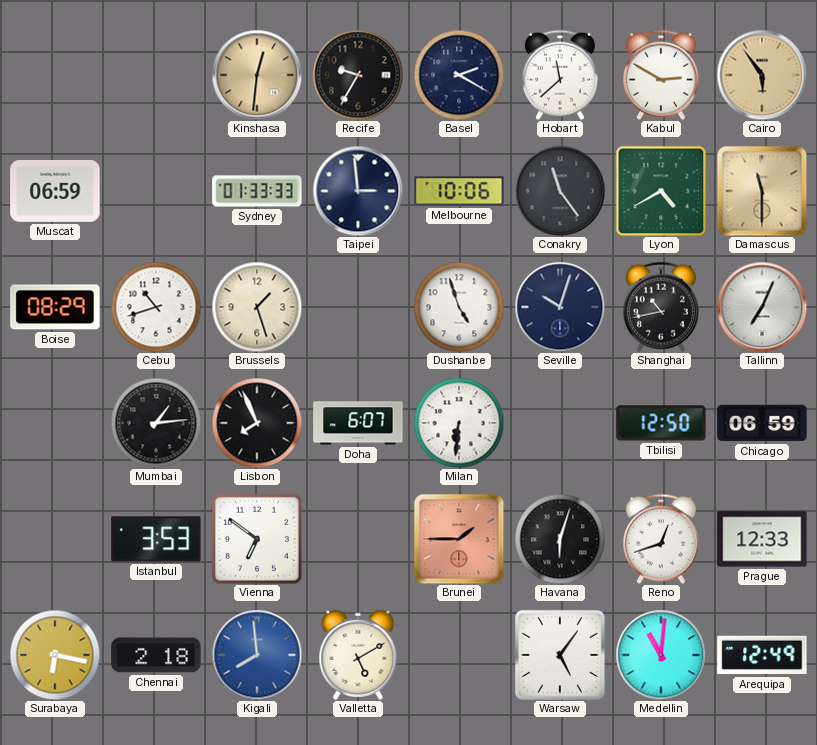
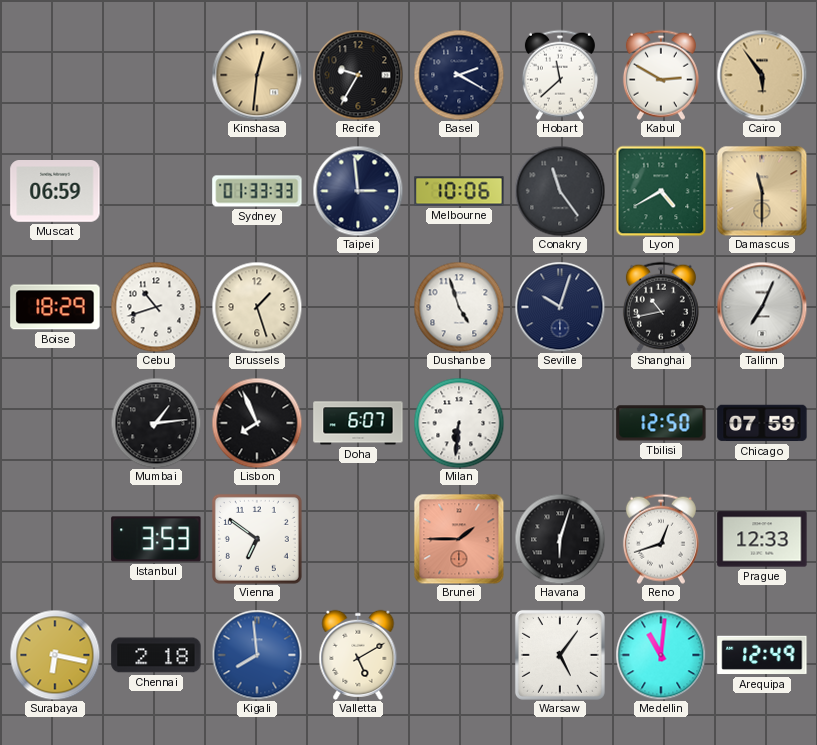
Boise: 08:29 -> 18:29
Chicago: 06:59 -> 07:59
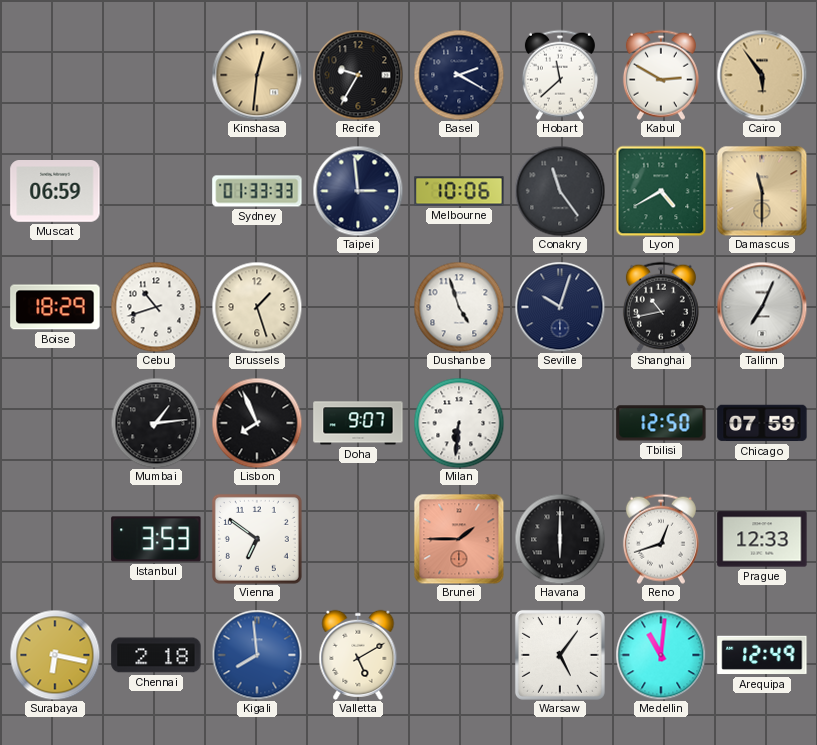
Doha: 6:07 -> 9:07
Havana: 6:03 -> 6:00
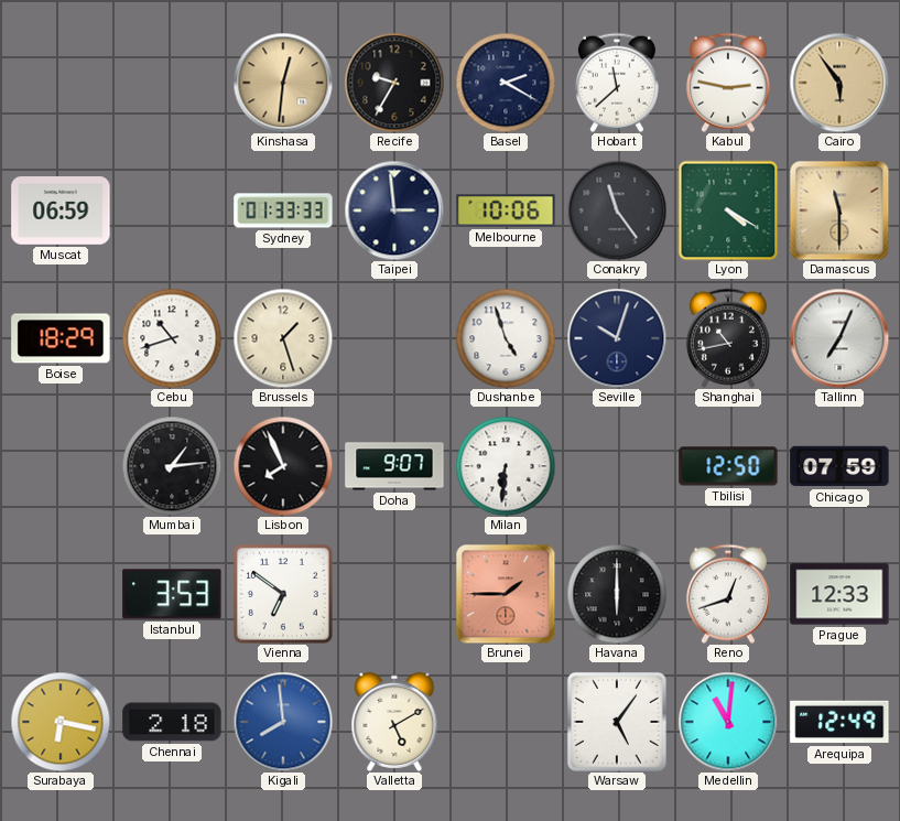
Kabul: 2:50 -> 2:47
Lyon: 4:40 -> 4:20
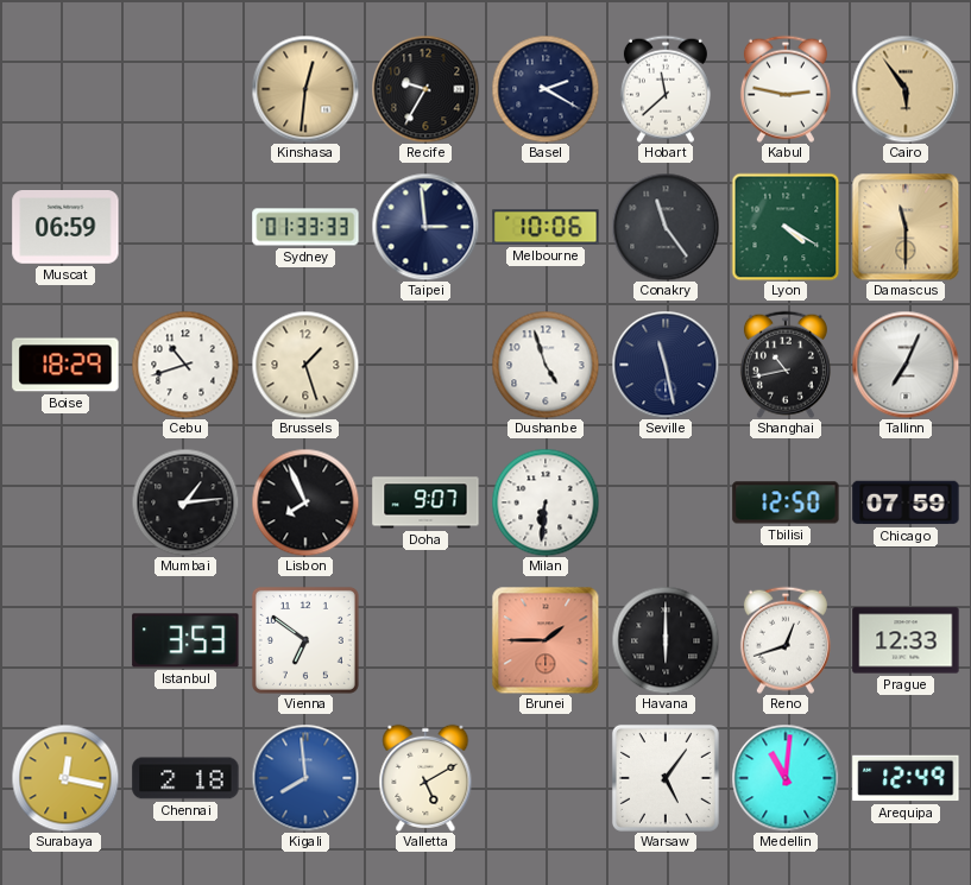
Seville: 10:03 -> 11:28
Surabaya: 6:17 -> 12:17
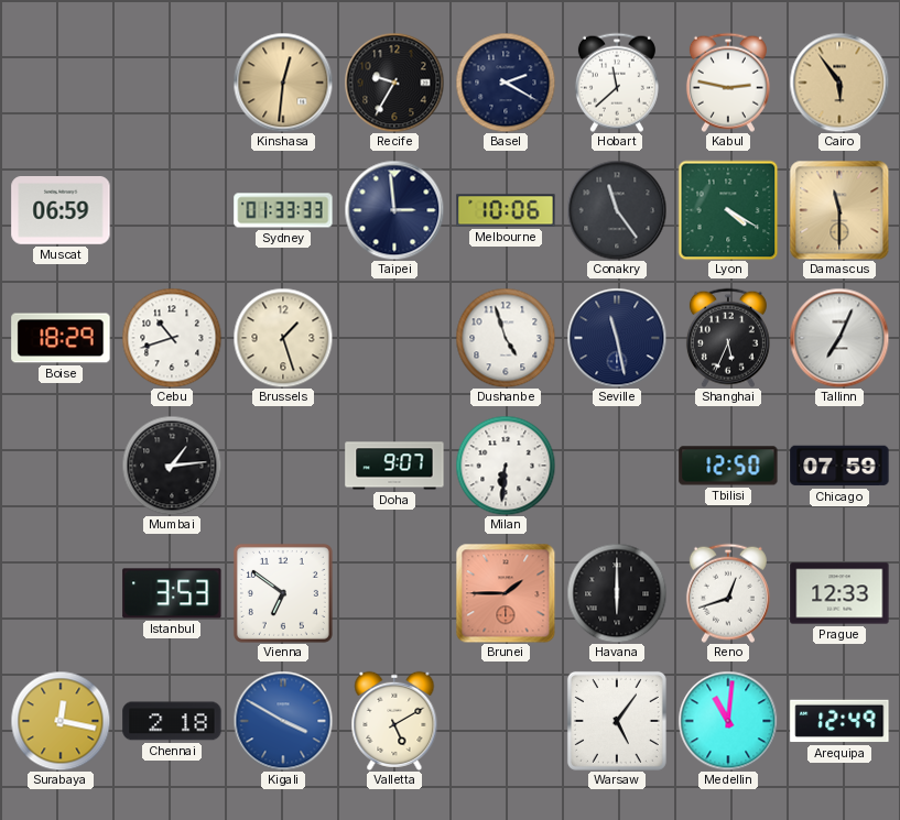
Shanghai: 10:43 -> 5:34
Lisbon: 7:56 -> none
Kigali: 7:59 -> 3:50
